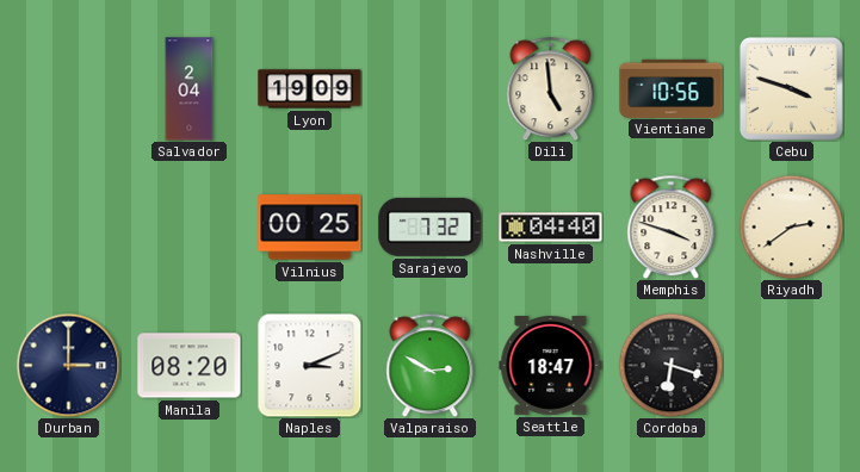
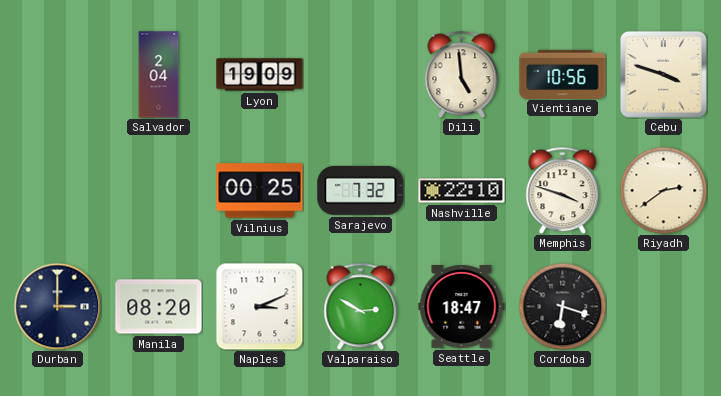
Nashville: 04:40 -> 22:10
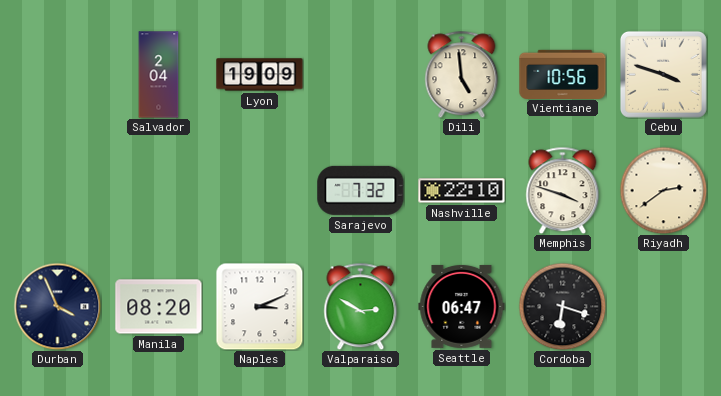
Vilnius: 00:25 -> none
Durban: 3:00 -> 3:56
Seattle: 18:47 -> 06:47
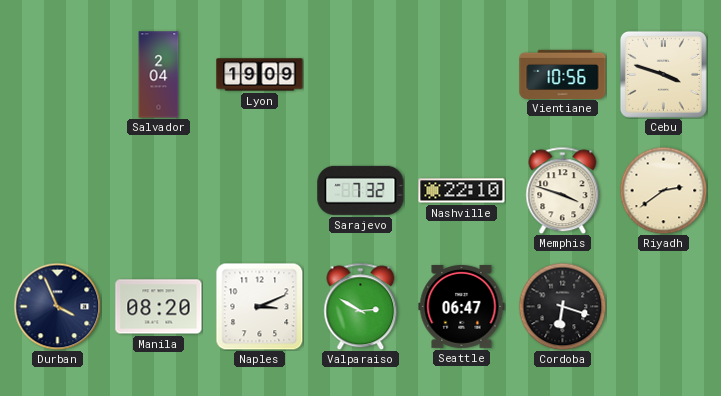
Dili: 4:59 -> none
